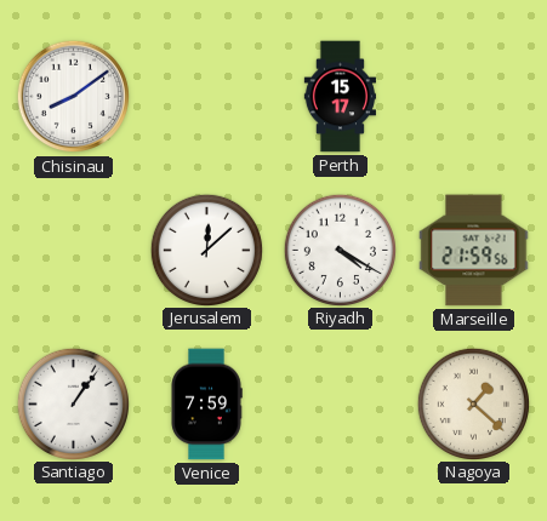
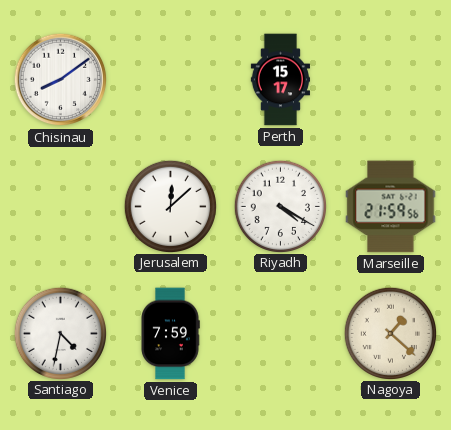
Santiago: 1:06 -> 4:32
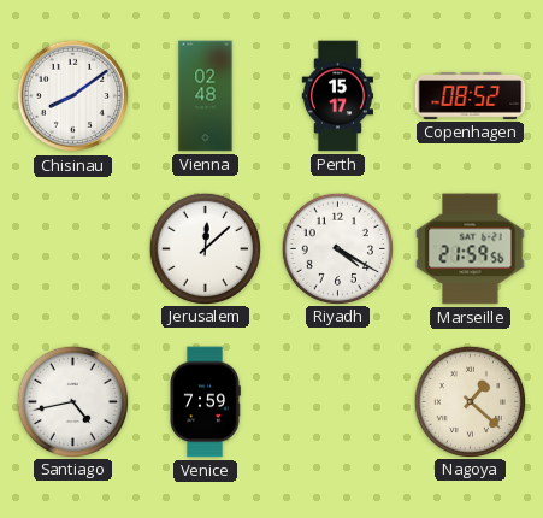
Vienna: none -> 02:48
Copenhagen: none -> 08:52
Santiago: 4:32 -> 4:43
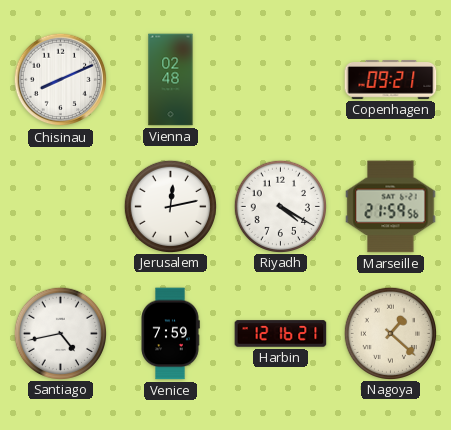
Chisinau: 8:09 -> 8:11
Perth: 15:17 -> none
Copenhagen: 08:52 -> 09:21
Jerusalem: 12:08 -> 12:13
Harbin: none -> 12:16
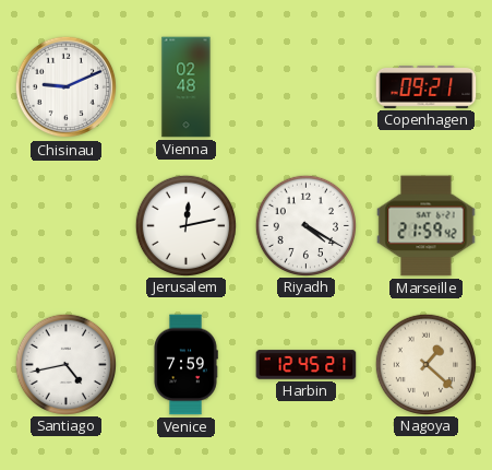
Chisinau: 8:11 -> 9:11
Marseille: 21:59:56 -> 21:59:42
Harbin: 12:16 -> 12:45
